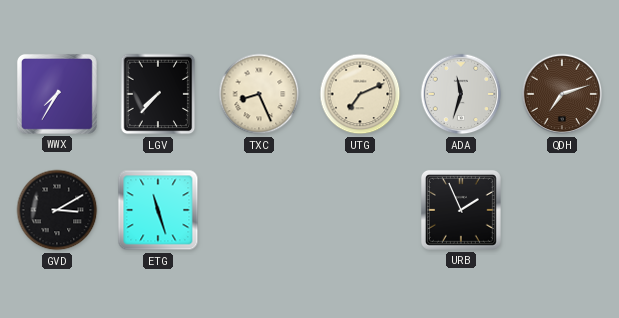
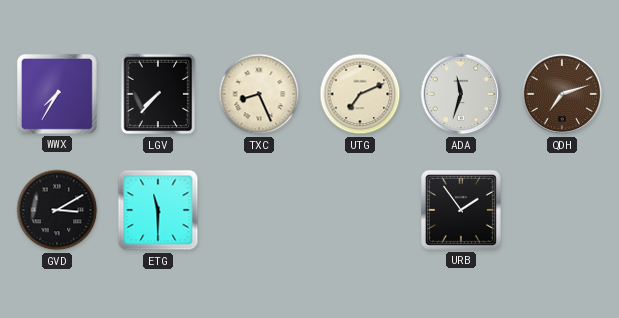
ETG: 11:27 -> 11:30
URB: 1:56 -> 1:54
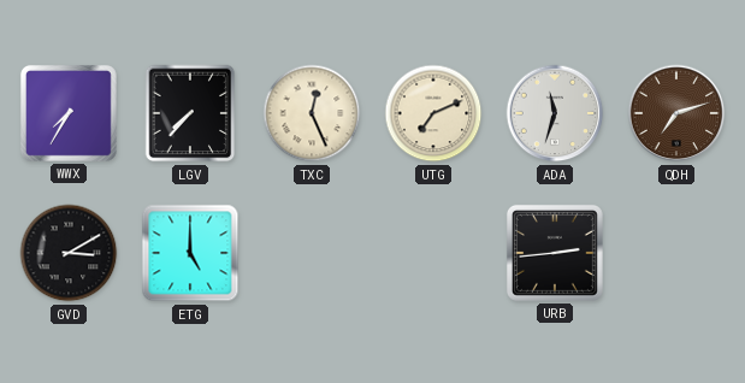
TXC: 8:26 -> 12:26
ETG: 11:30 -> 5:00
URB: 1:54 -> 2:44
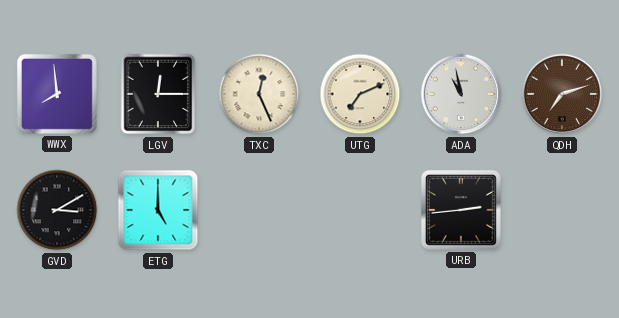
WWX: 7:35 -> 7:59
LGV: 7:37 -> 12:15
ADA: 11:33 -> 10:58
